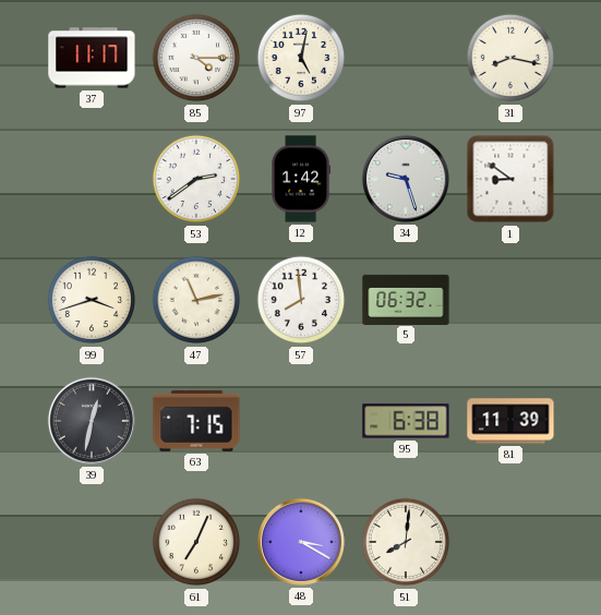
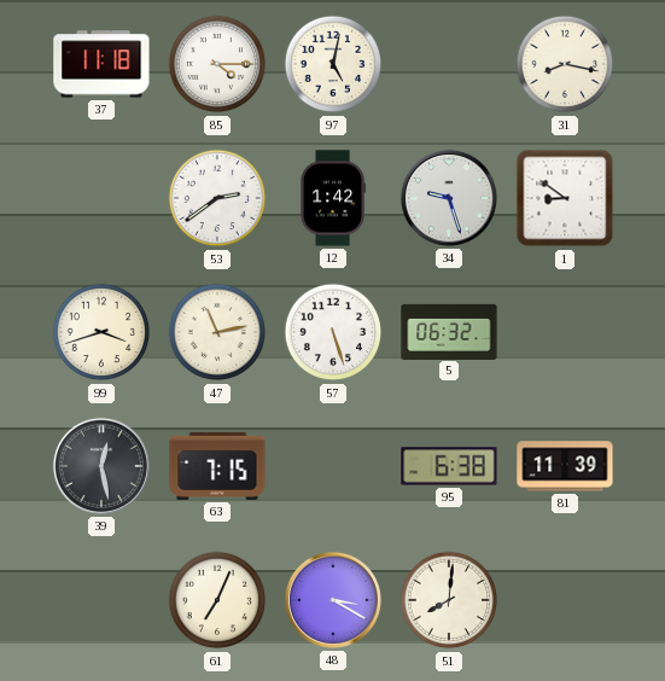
37: 11:17 -> 11:18
57: 7:59 -> 5:27
39: 12:32 -> 12:28
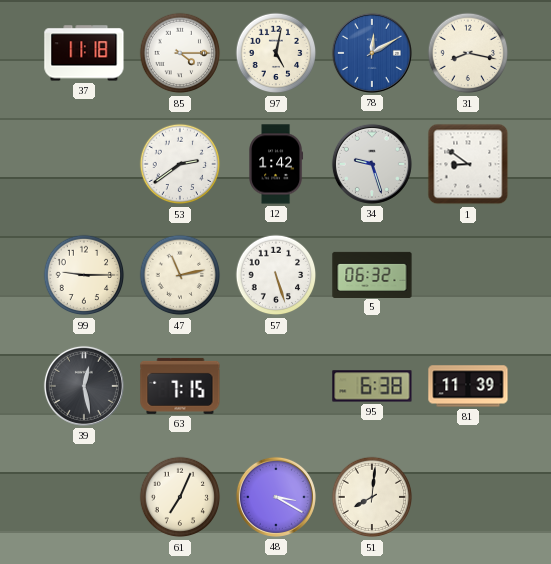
78: none -> 12:10
99: 3:42 -> 9:15
